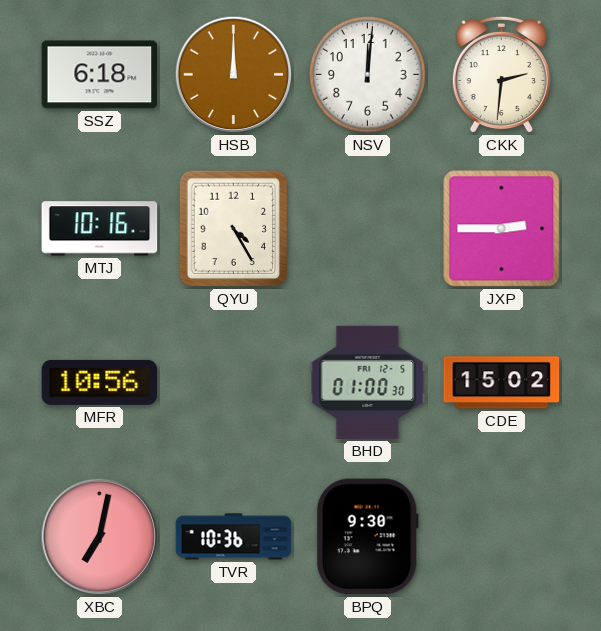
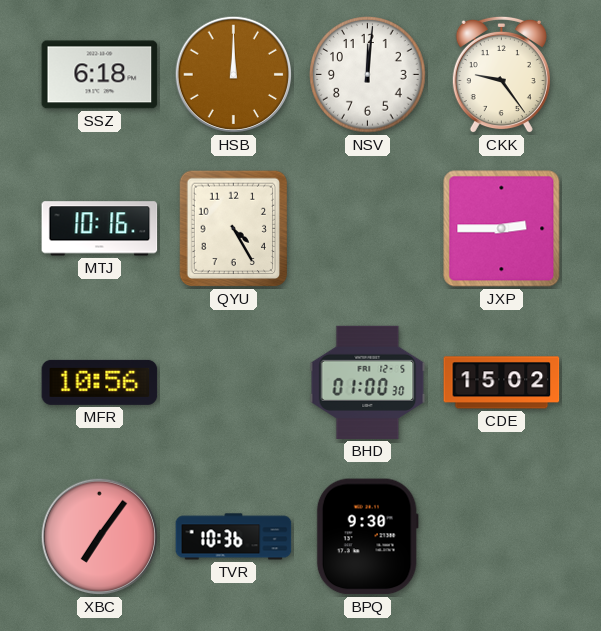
CKK: 2:31 -> 9:24
XBC: 7:02 -> 7:06
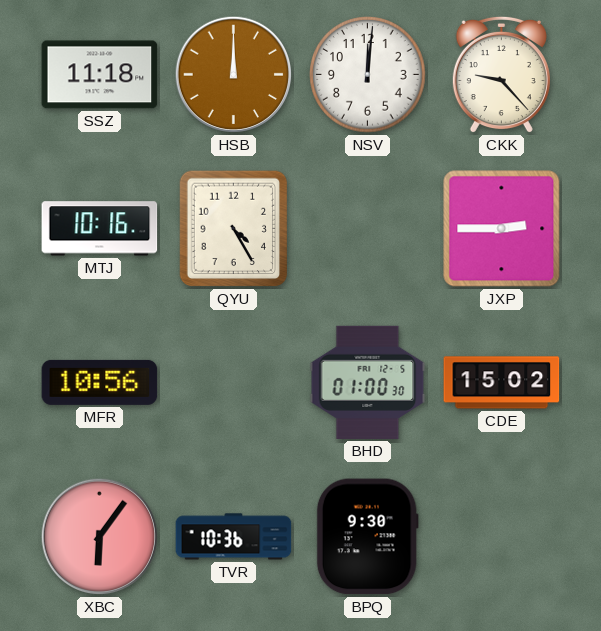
SSZ: 6:18 -> 11:18
CKK: 9:24 -> 9:23
XBC: 7:06 -> 6:06
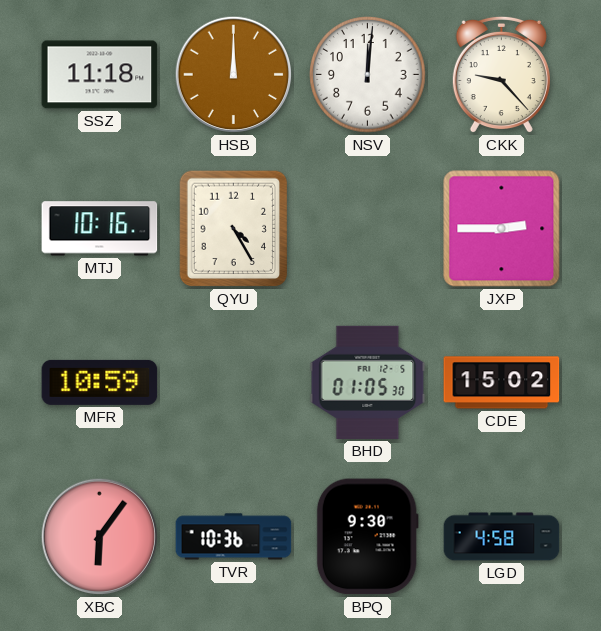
MFR: 10:56 -> 10:59
BHD: 01:00 -> 01:05
LGD: none -> 4:58
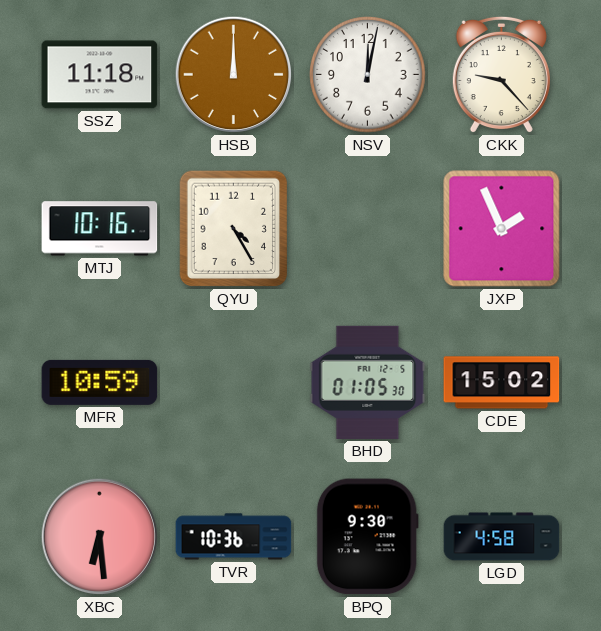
NSV: 12:01 -> 12:02
JXP: 2:45 -> 1:56
XBC: 6:06 -> 6:29
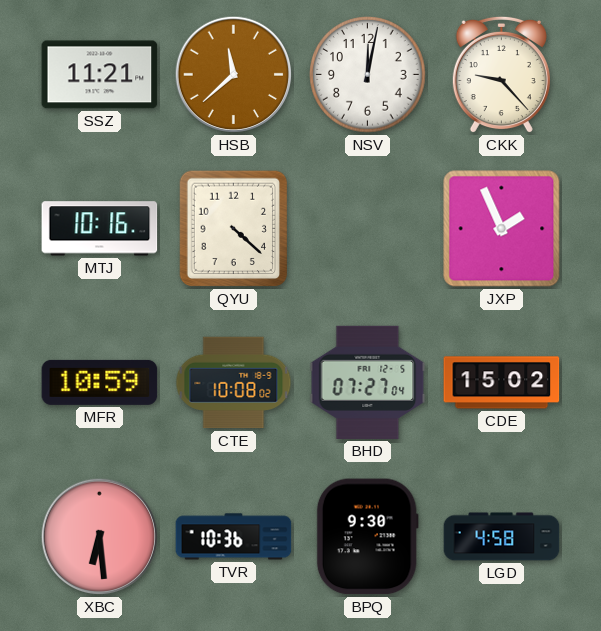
SSZ: 11:18 -> 11:21
HSB: 12:00 -> 11:38
QYU: 4:25 -> 4:22
CTE: none -> 10:08
BHD: 01:05 -> 07:27
